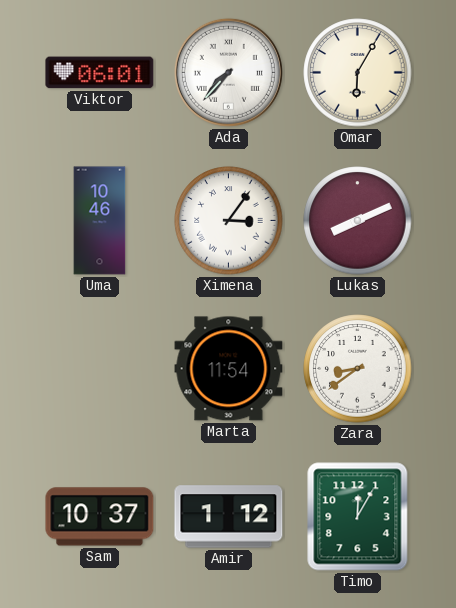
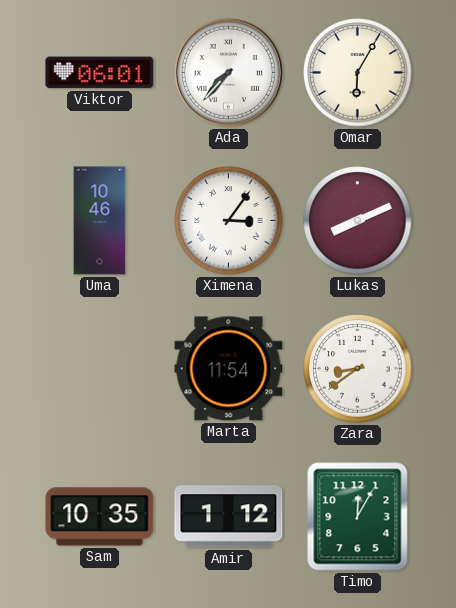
Sam: 10:37 -> 10:35
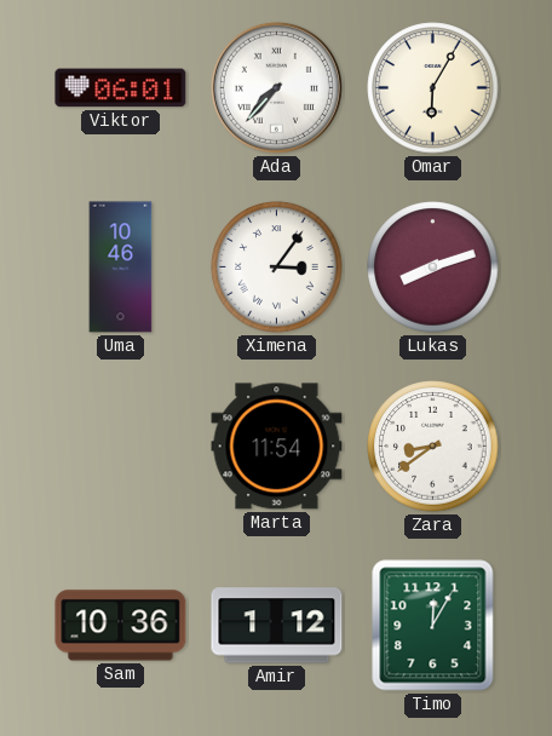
Lukas: 8:11 -> 8:12
Sam: 10:35 -> 10:36
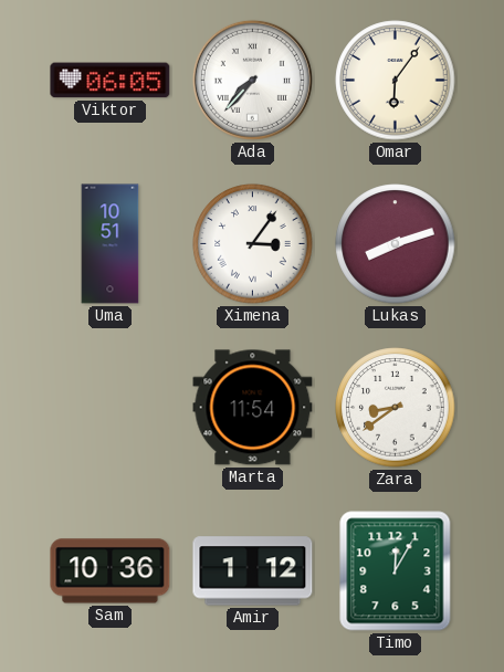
Viktor: 06:01 -> 06:05
Omar: 6:05 -> 6:06
Uma: 10:46 -> 10:51
